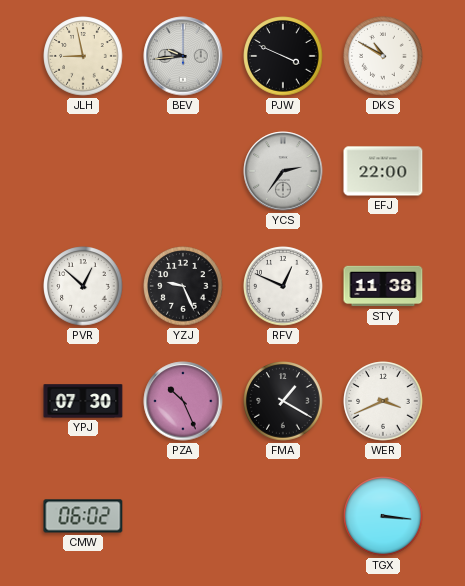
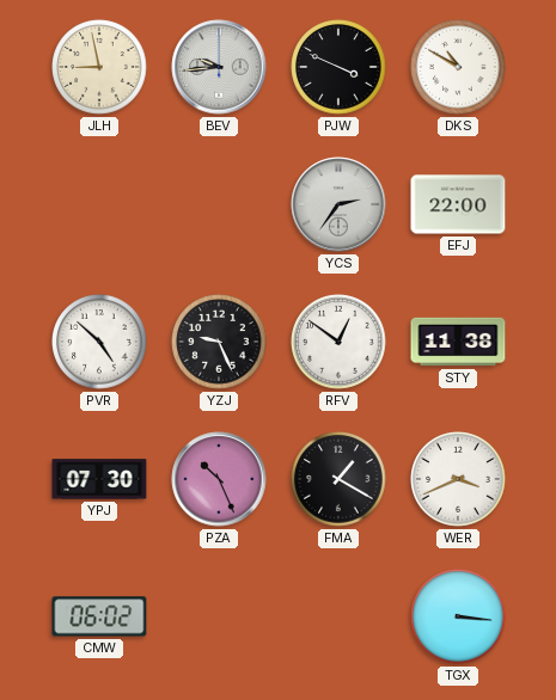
PVR: 12:52 -> 4:52
RFV: 12:49 -> 12:51
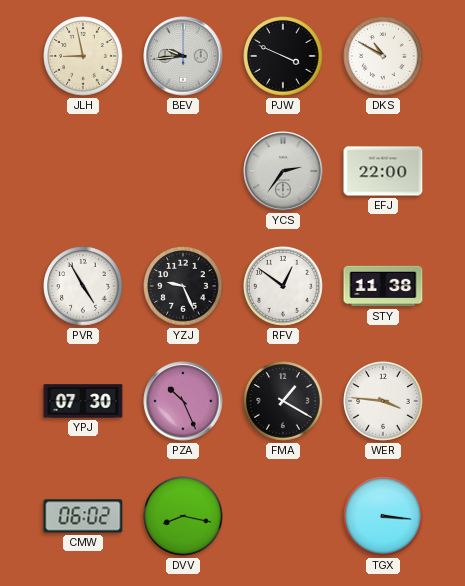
PVR: 4:52 -> 4:55
WER: 3:41 -> 3:46
DVV: none -> 8:17
